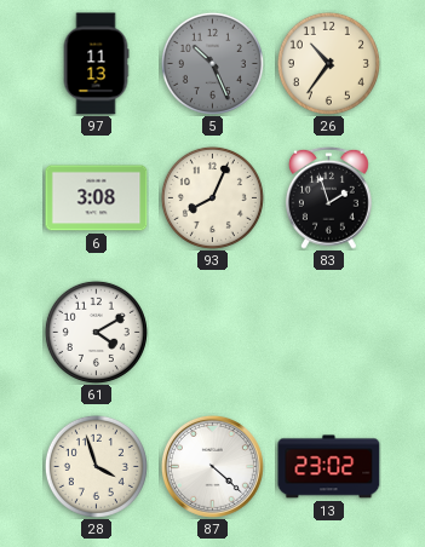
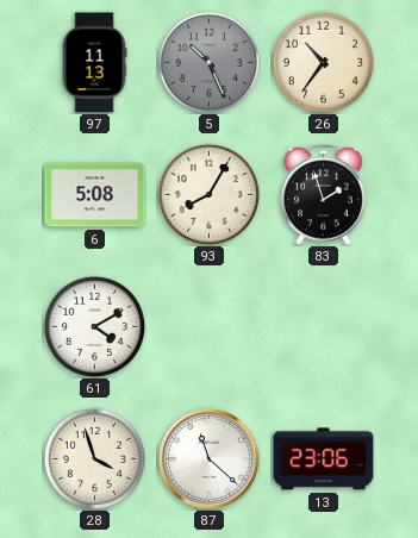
6: 3:08 -> 5:08
93: 8:04 -> 8:05
87: 4:22 -> 11:22
13: 23:02 -> 23:06
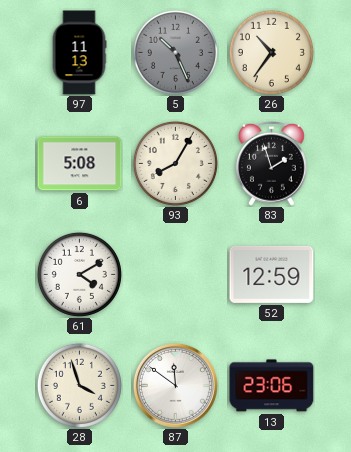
52: none -> 12:59
87: 11:22 -> 11:51
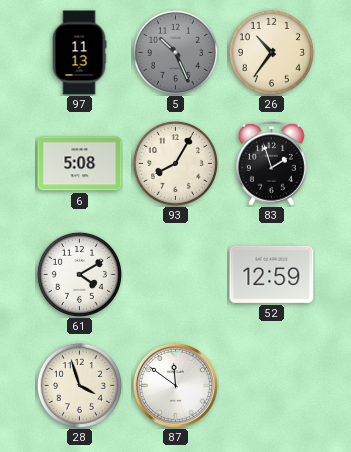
13: 23:06 -> none
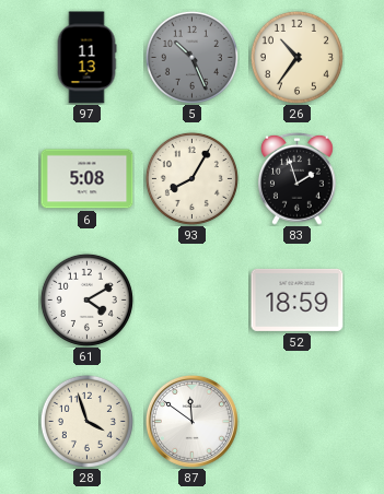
52: 12:59 -> 18:59
